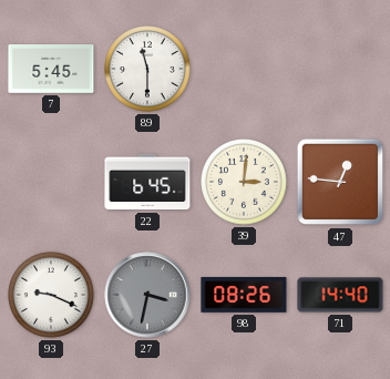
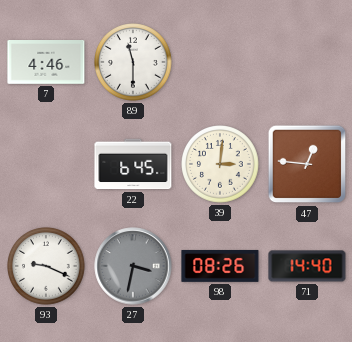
7: 5:45 -> 4:46
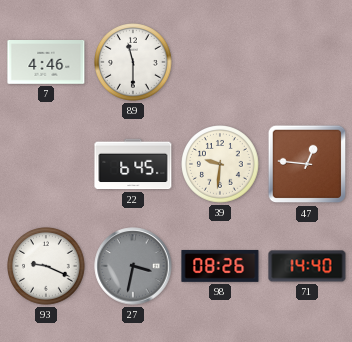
39: 3:01 -> 9:31
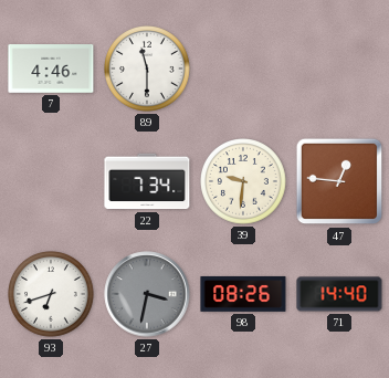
22: 6:45 -> 7:34
93: 9:19 -> 6:42
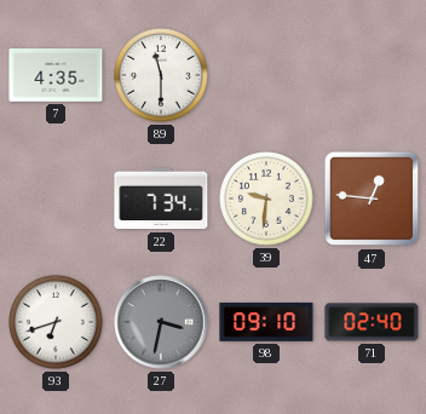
7: 4:46 -> 4:35
98: 08:26 -> 09:10
71: 14:40 -> 02:40
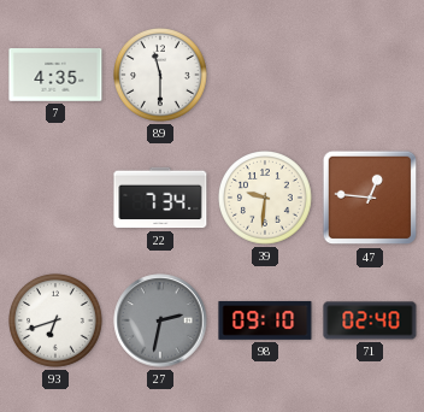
27: 3:32 -> 2:32
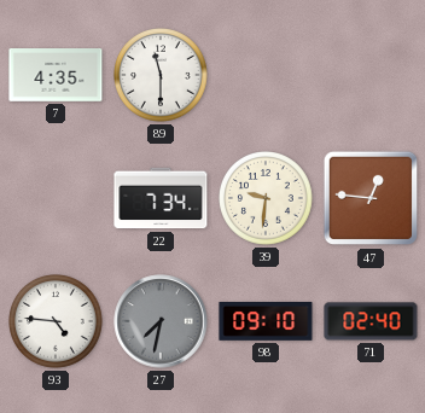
93: 6:42 -> 4:46
27: 2:32 -> 7:32
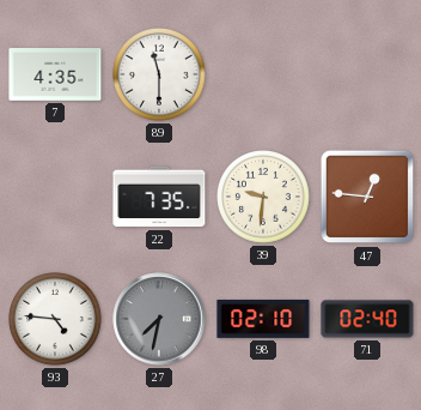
22: 7:34 -> 7:35
98: 09:10 -> 02:10
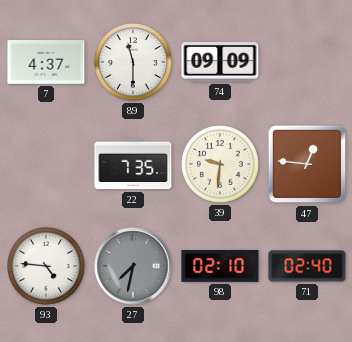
7: 4:35 -> 4:37
74: none -> 09:09
